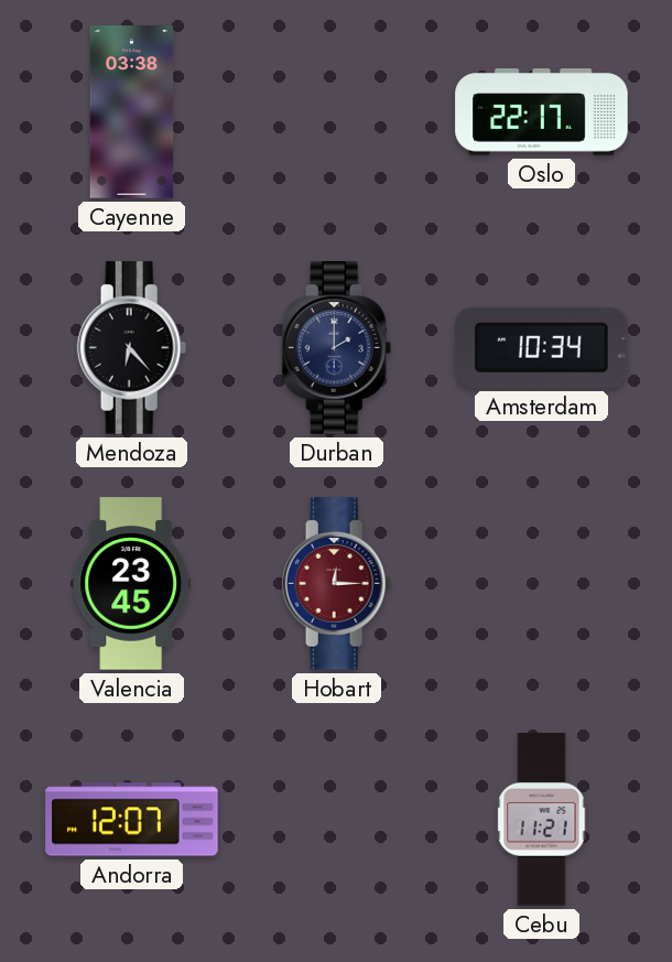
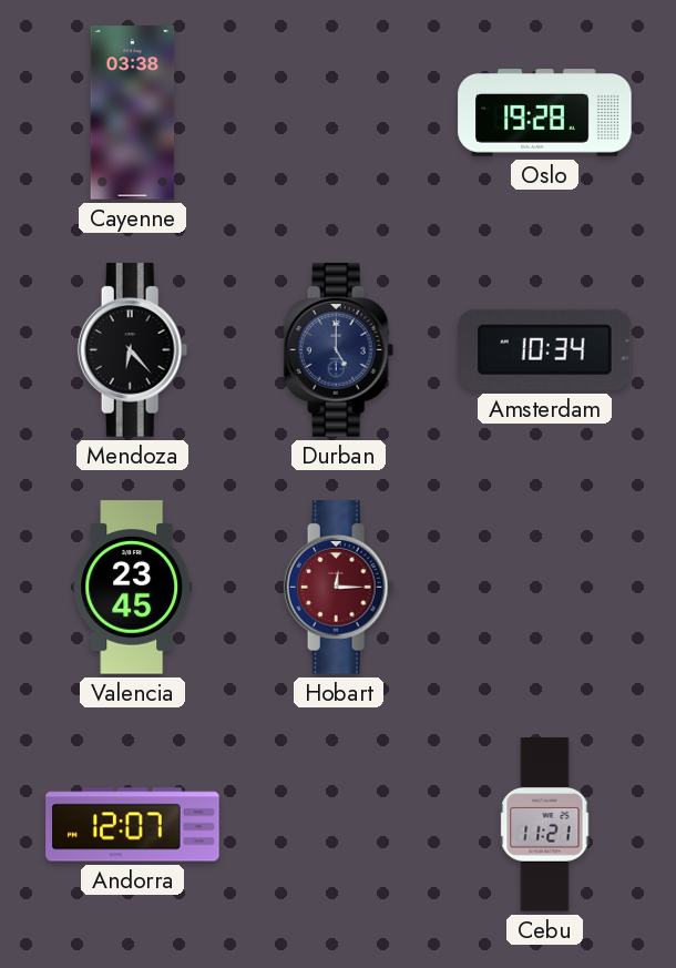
Oslo: 22:17 -> 19:28
Durban: 2:00 -> 5:00
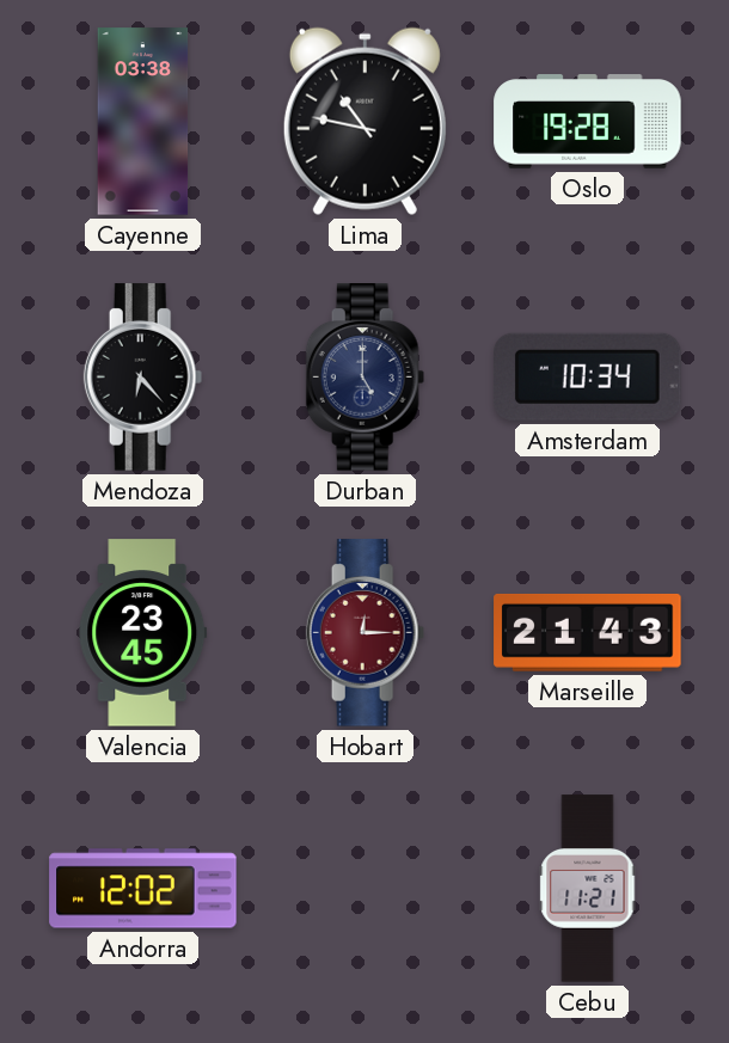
Lima: none -> 10:47
Marseille: none -> 21:43
Andorra: 12:07 -> 12:02
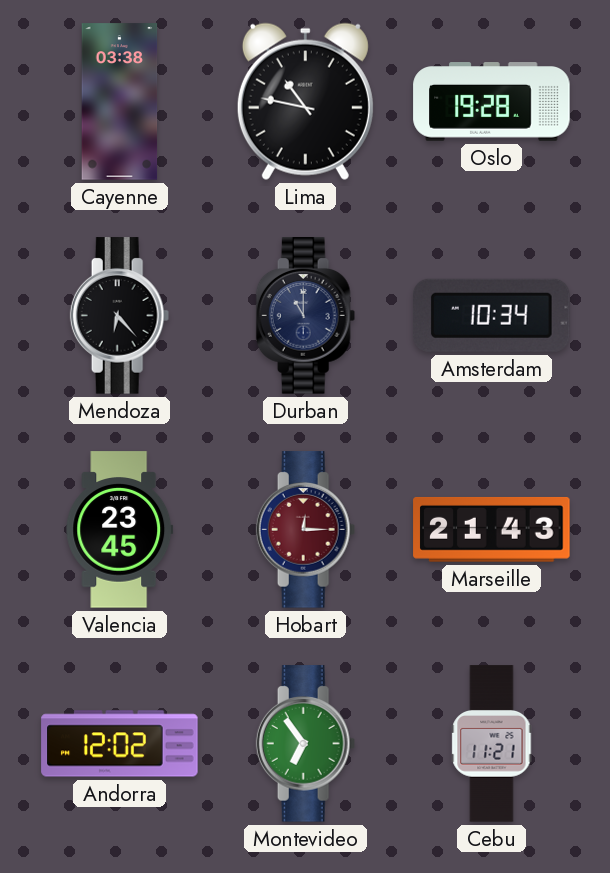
Durban: 5:00 -> 11:00
Montevideo: none -> 6:54
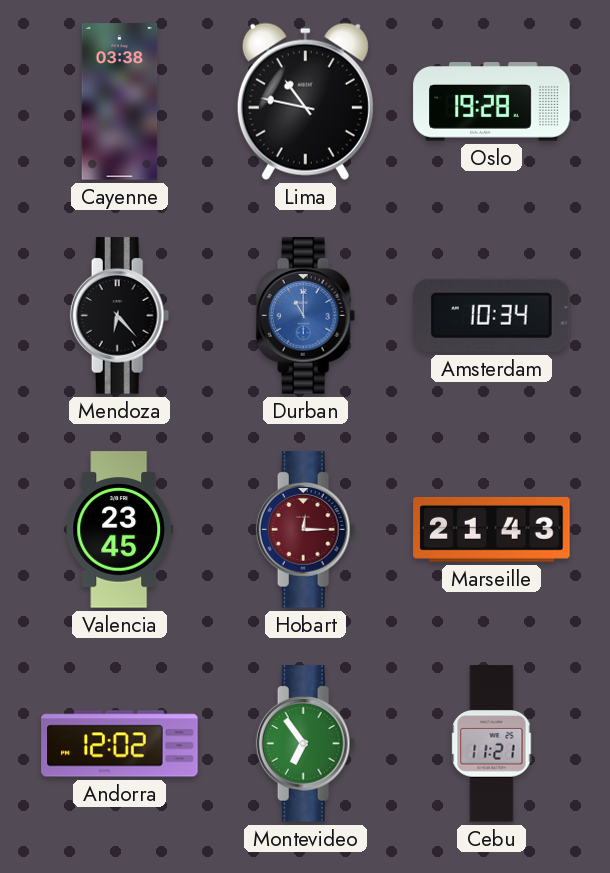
Durban dial: navy -> blue
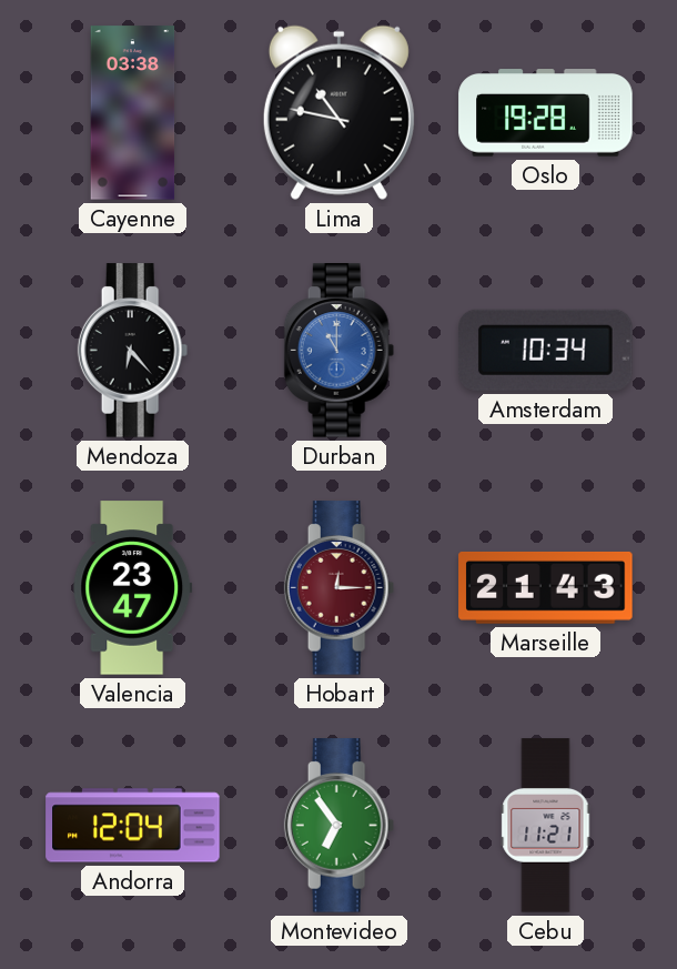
Valencia: 23:45 -> 23:47
Andorra: 12:02 -> 12:04
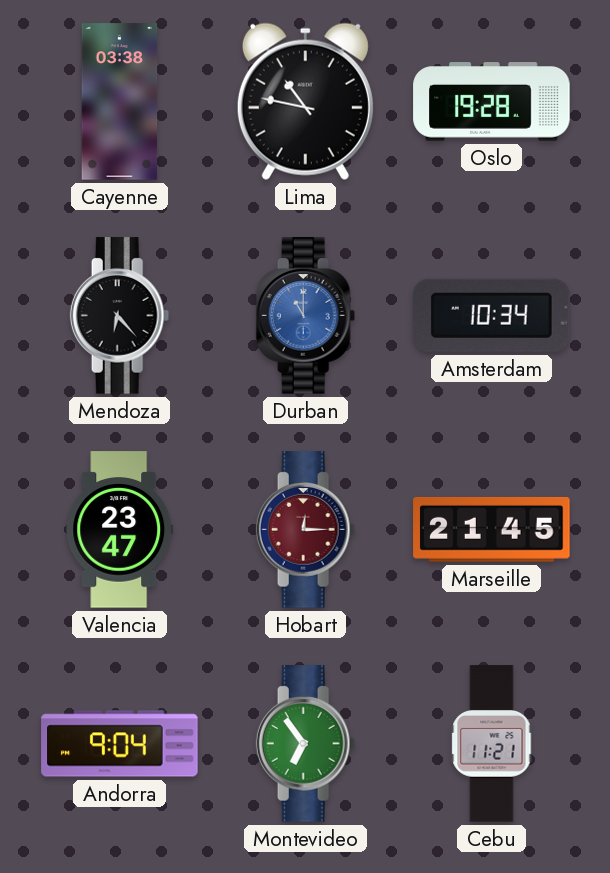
Marseille: 21:43 -> 21:45
Andorra: 12:04 -> 9:04
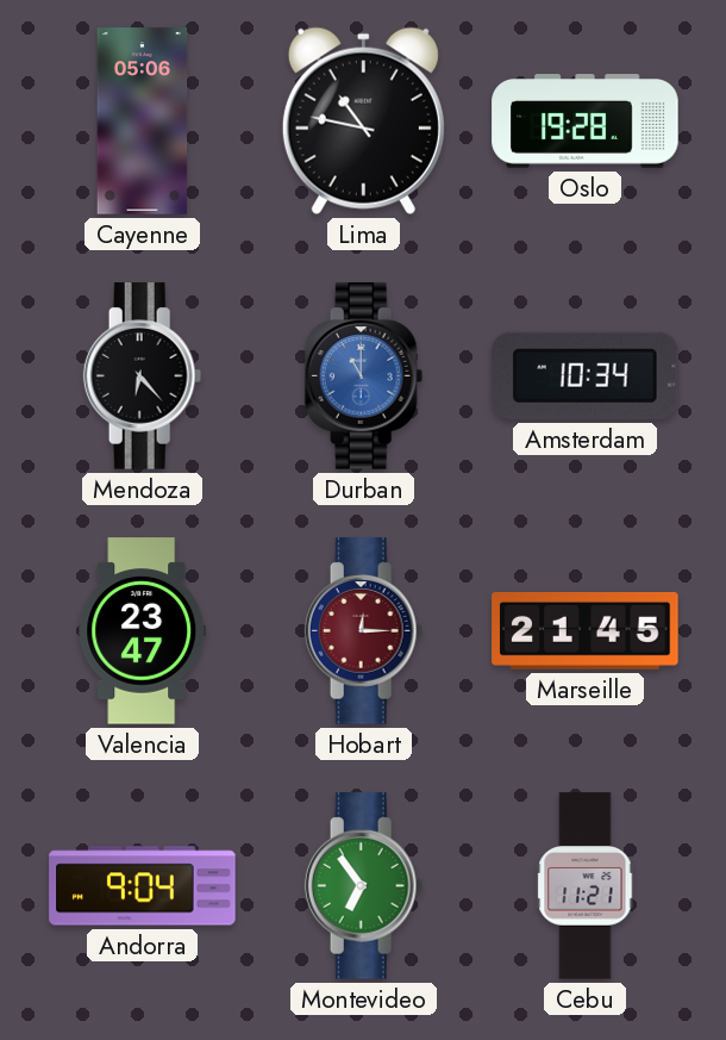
Cayenne: 03:38 -> 05:06
